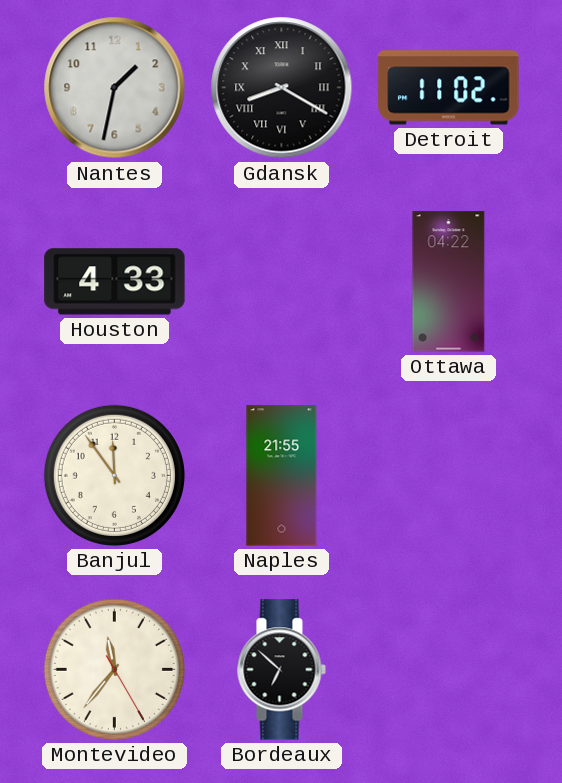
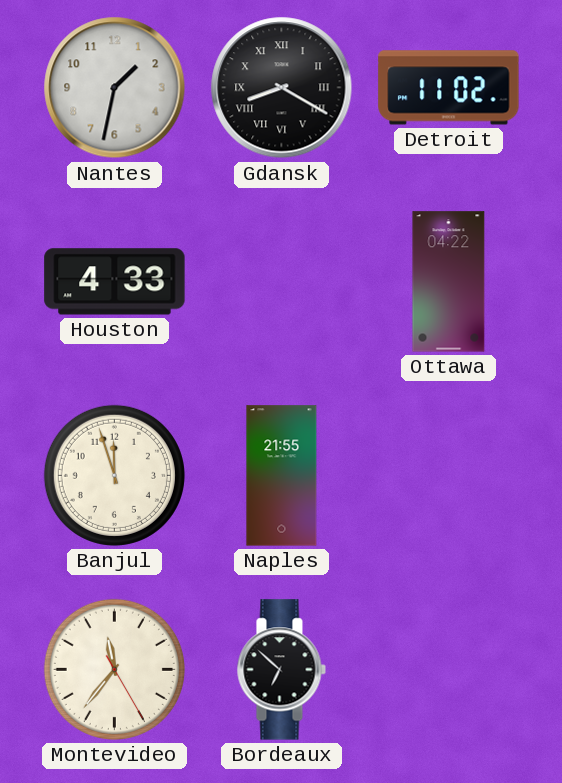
Banjul: 11:54 -> 11:57
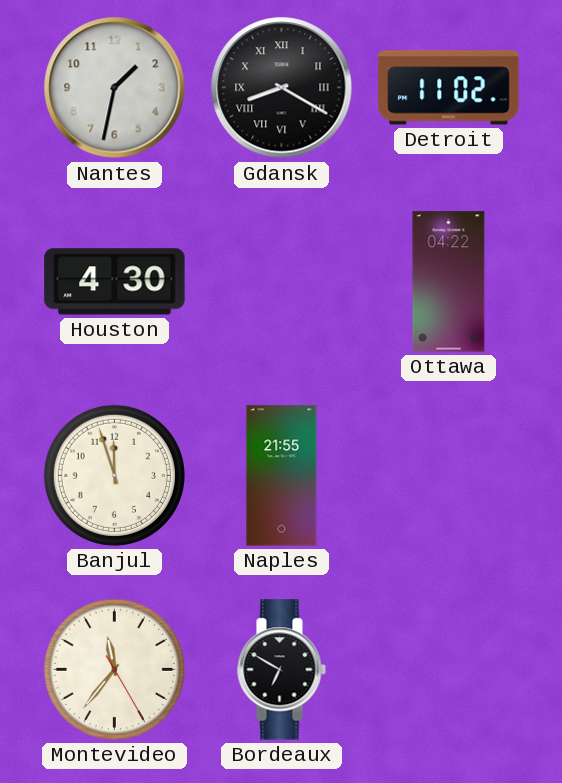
Houston: 4:33 -> 4:30
Bordeaux: 6:52 -> 6:50
